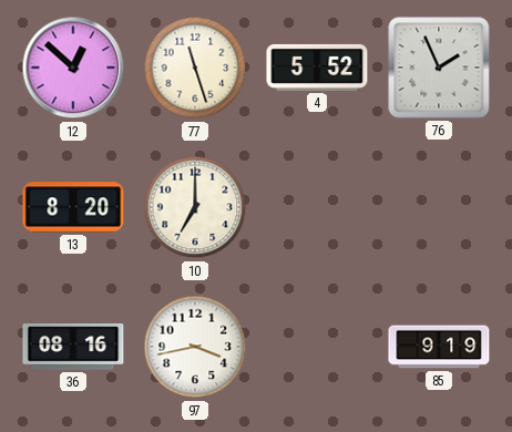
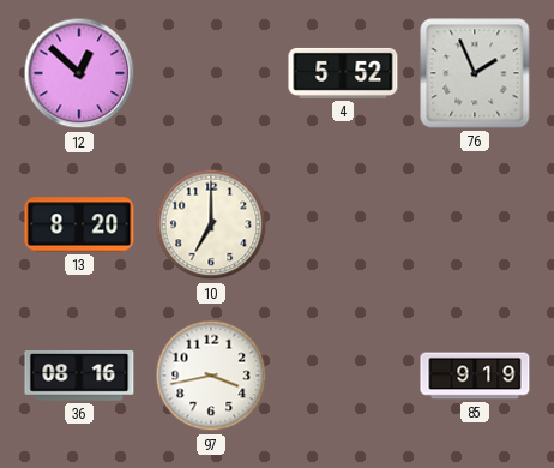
77: 11:27 -> none
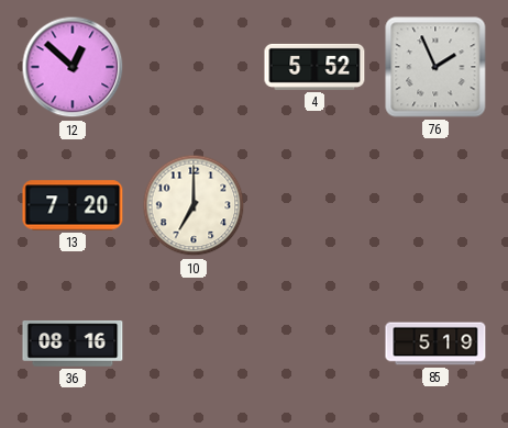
13: 8:20 -> 7:20
97: 3:43 -> none
85: 9:19 -> 5:19
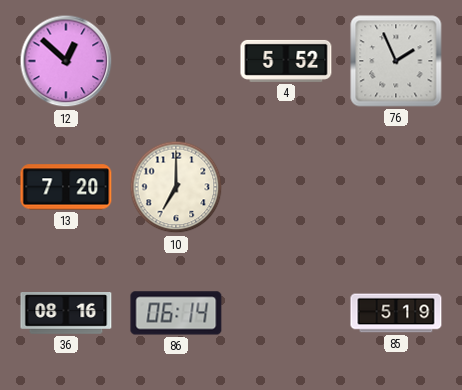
86: none -> 06:14
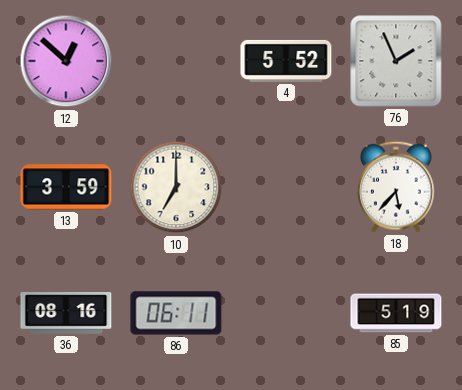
13: 7:20 -> 3:59
18: none -> 5:37
86: 06:14 -> 06:11
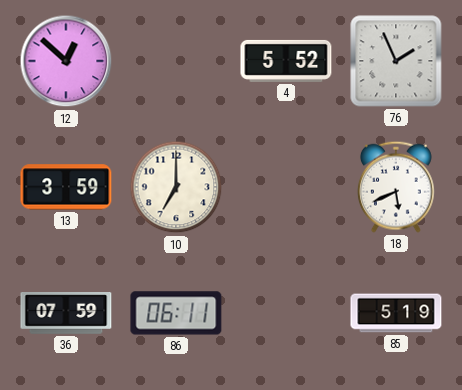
18: 5:37 -> 5:41
36: 08:16 -> 07:59
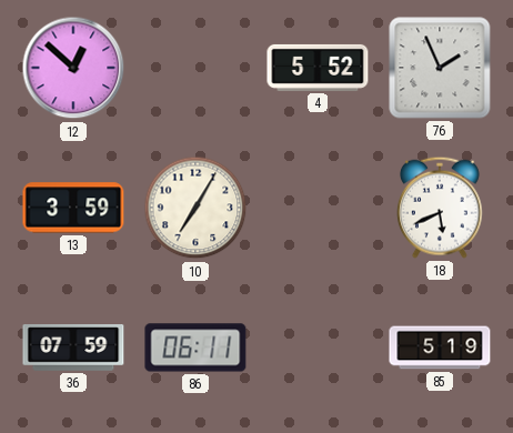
10: 7:00 -> 7:05
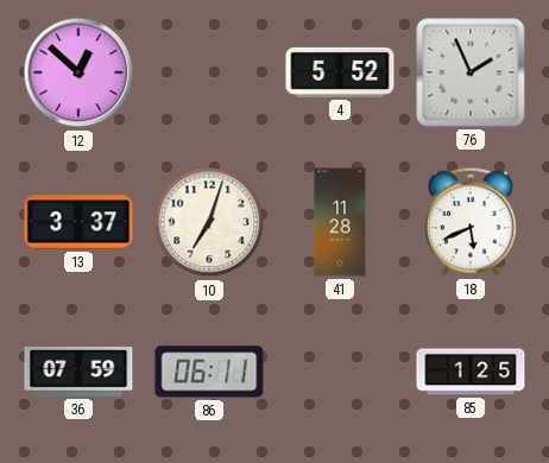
13: 3:59 -> 3:37
10: 7:05 -> 7:03
41: none -> 11:28
85: 5:19 -> 1:25
